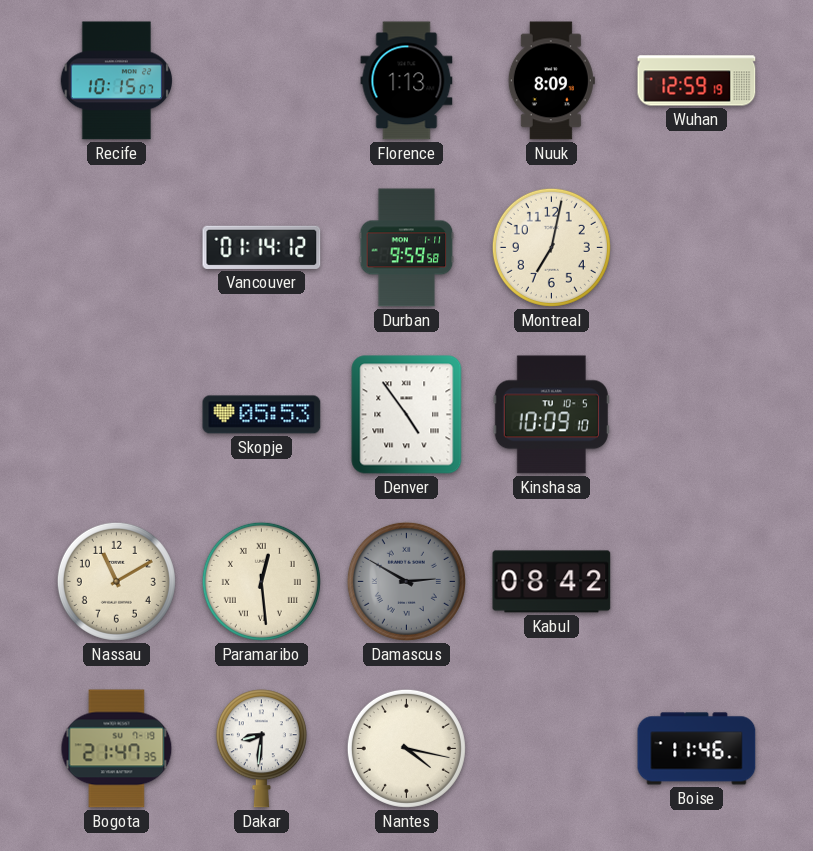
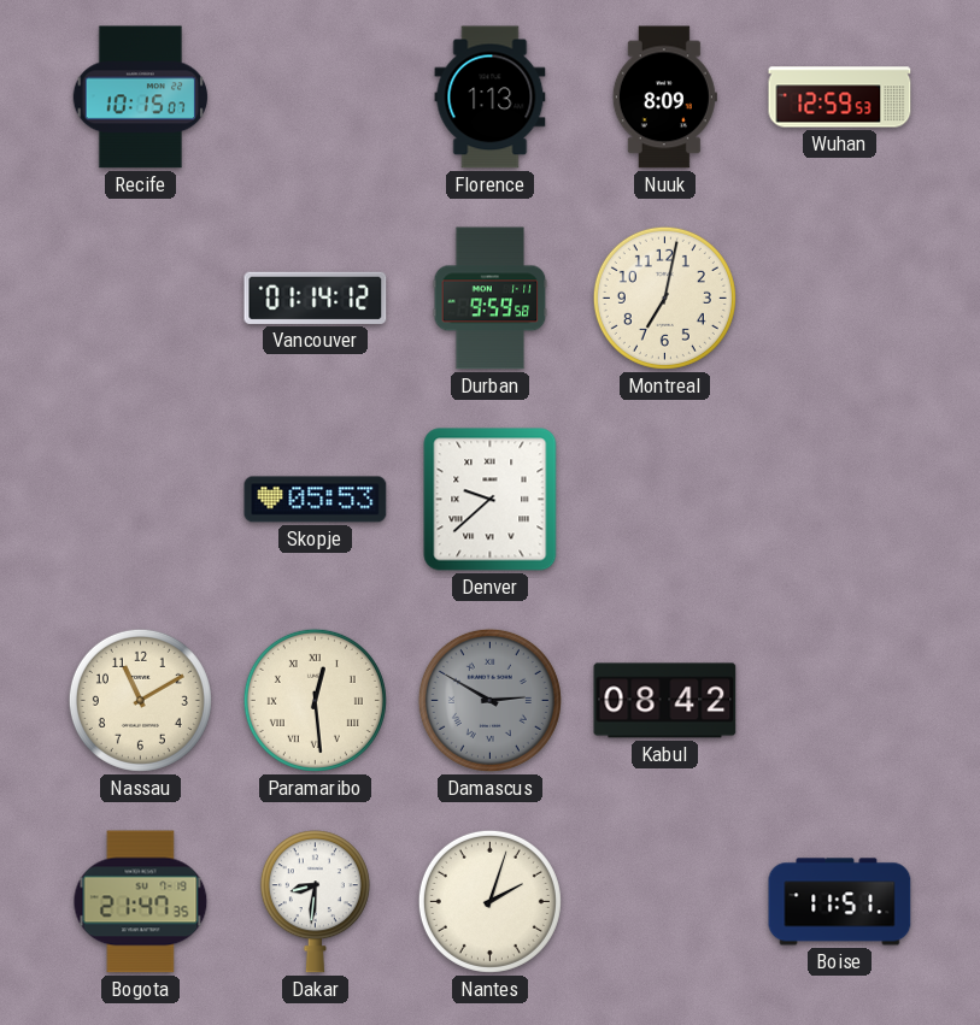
Wuhan: 12:59:19 -> 12:59:53
Denver: 4:54 -> 9:38
Kinshasa: 10:09 -> none
Nantes: 4:17 -> 2:03
Boise: 11:46 -> 11:51
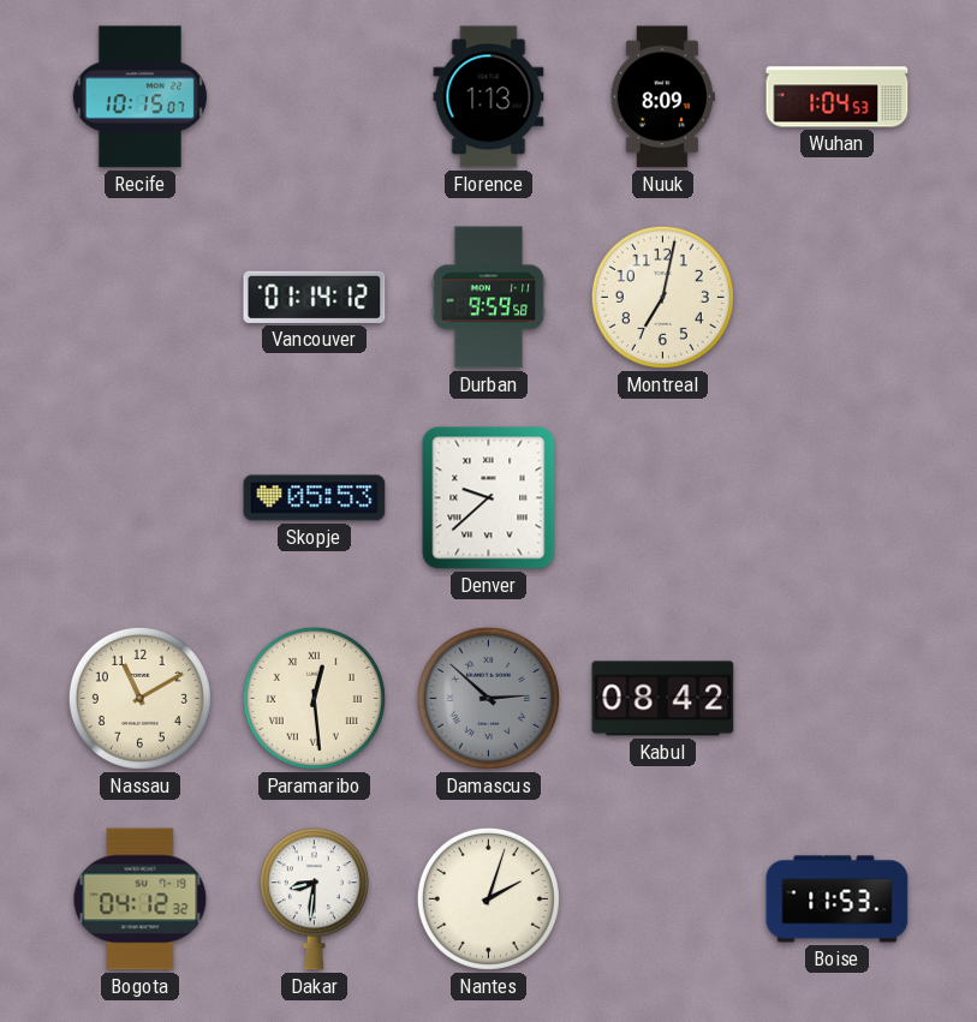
Wuhan: 12:59 -> 1:04
Damascus: 2:50 -> 2:52
Bogota: 21:47 -> 04:12
Boise: 11:51 -> 11:53
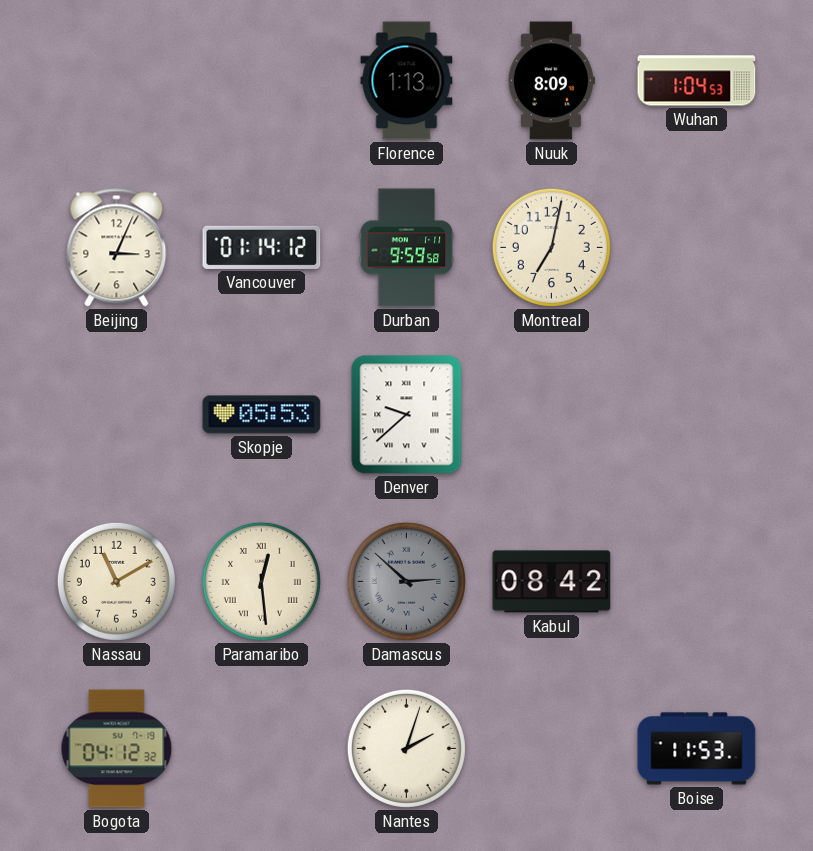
Recife: 10:15 -> none
Beijing: none -> 3:04
Dakar: 8:31 -> none
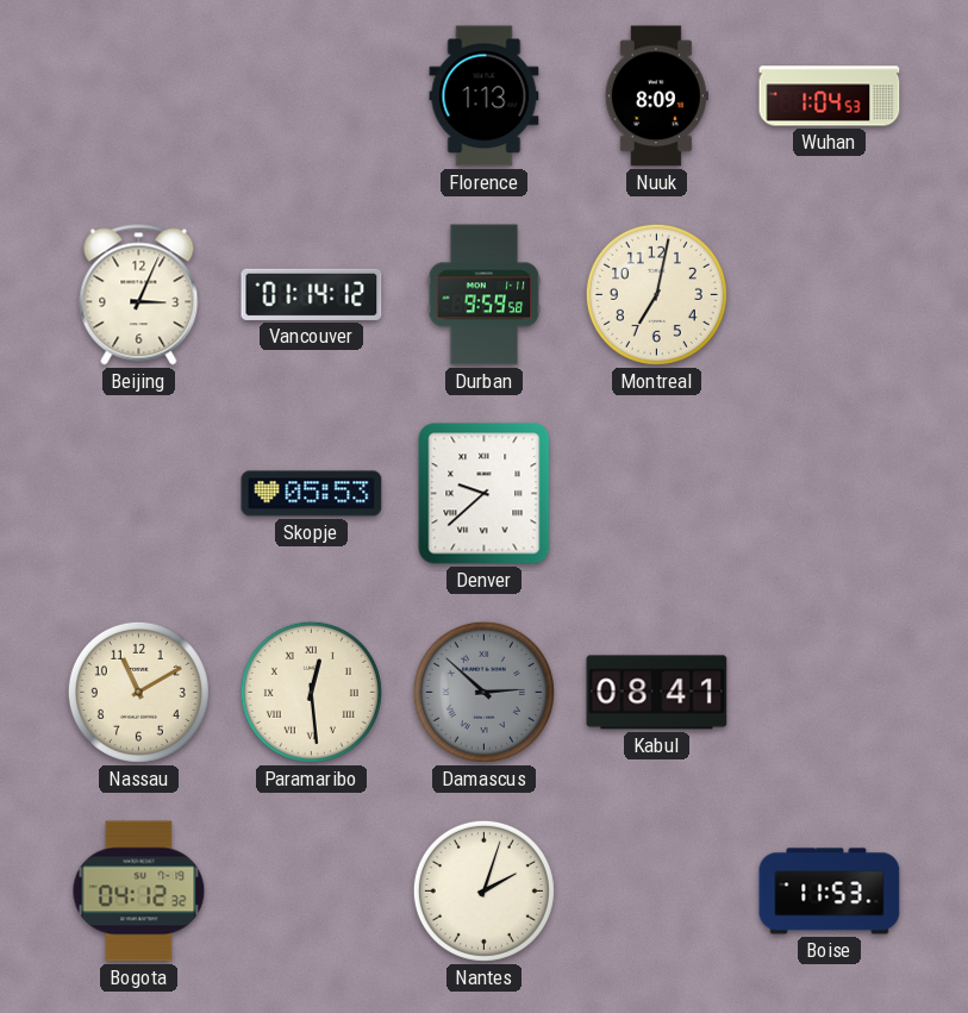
Kabul: 08:42 -> 08:41
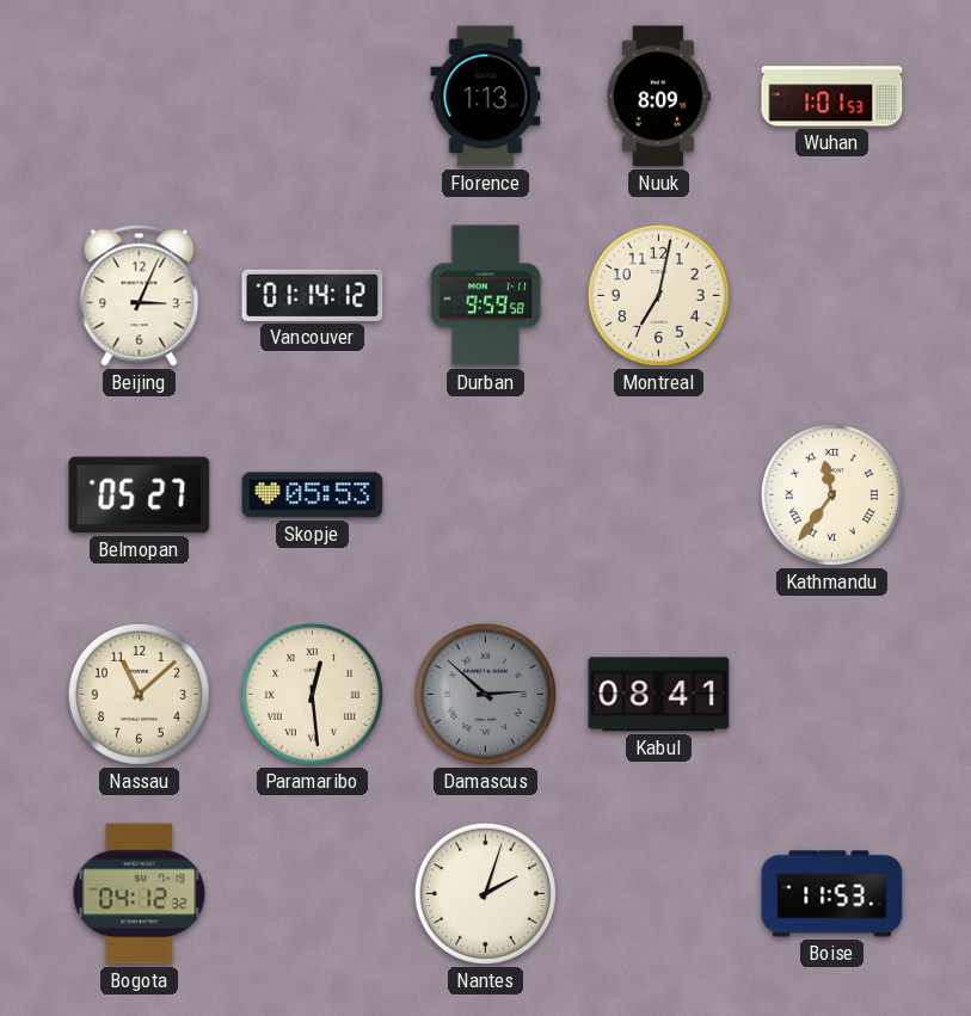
Wuhan: 1:04 -> 1:01
Belmopan: none -> 05:27
Denver: 9:38 -> none
Kathmandu: none -> 11:36
Nassau: 11:10 -> 11:08
